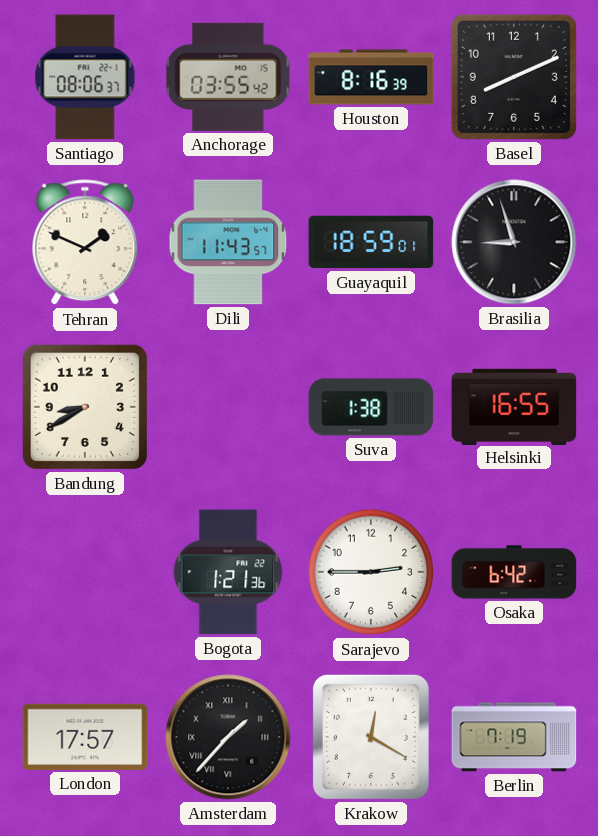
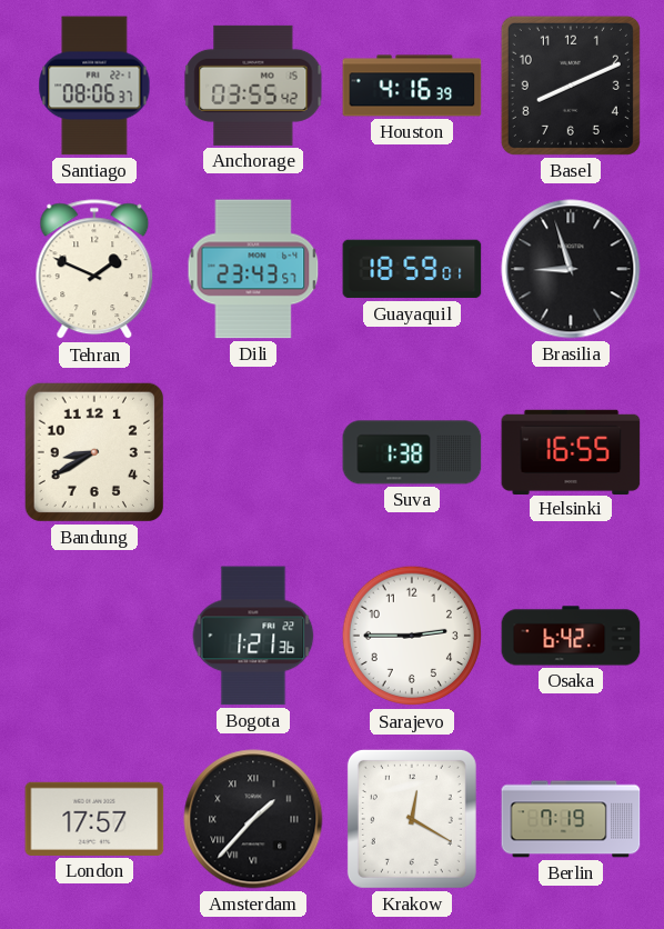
Houston: 8:16 -> 4:16
Dili: 11:43 -> 23:43
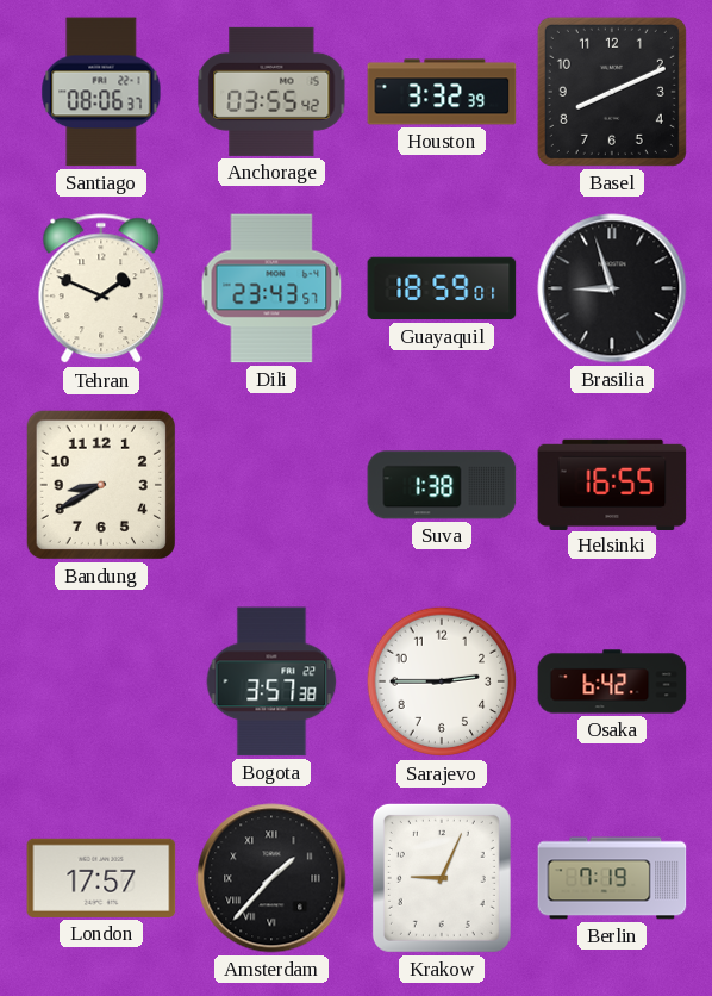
Houston: 4:16 -> 3:32
Bogota: 1:21 -> 3:57
Krakow: 12:20 -> 9:04
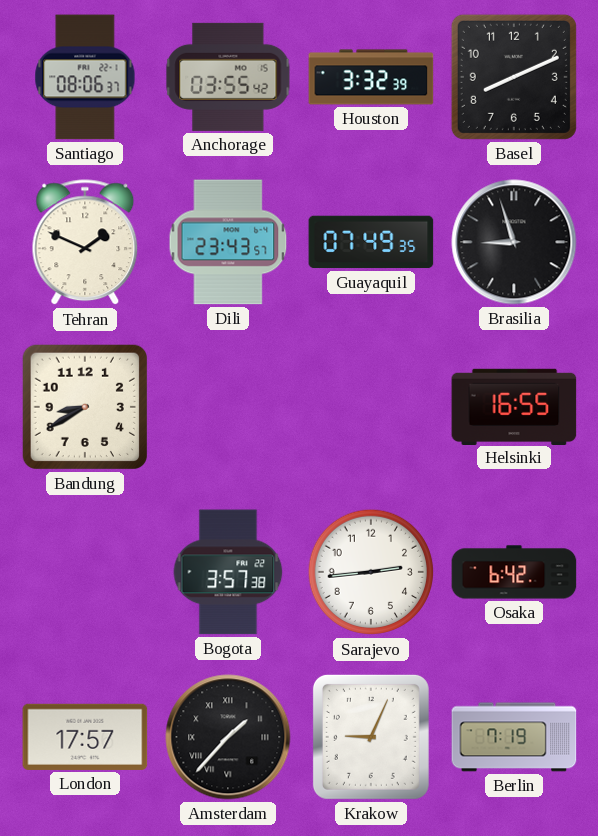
Guayaquil: 18:59 -> 07:49
Suva: 1:38 -> none
Sarajevo: 2:45 -> 2:44
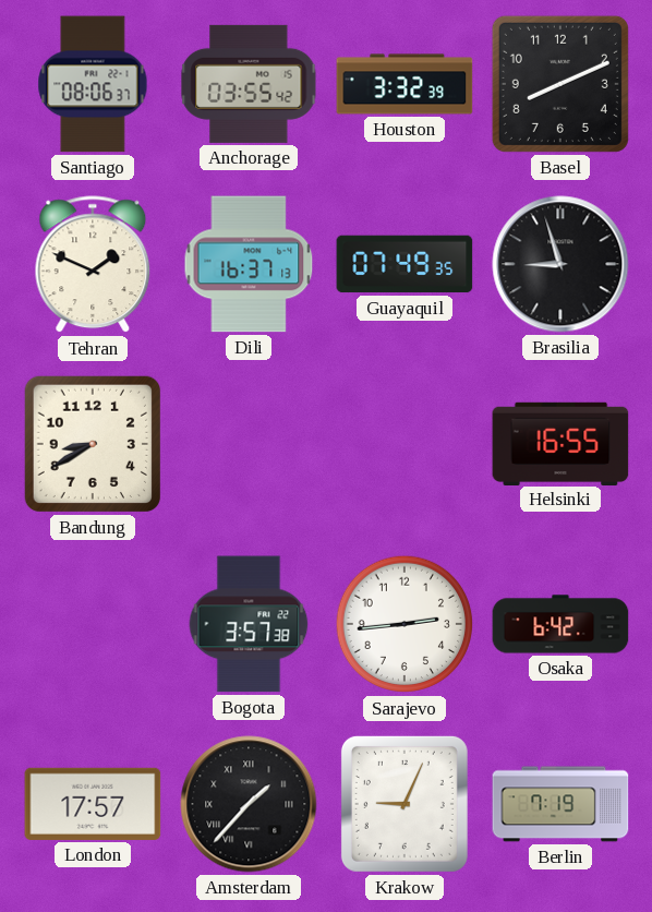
Dili: 23:43 -> 16:37
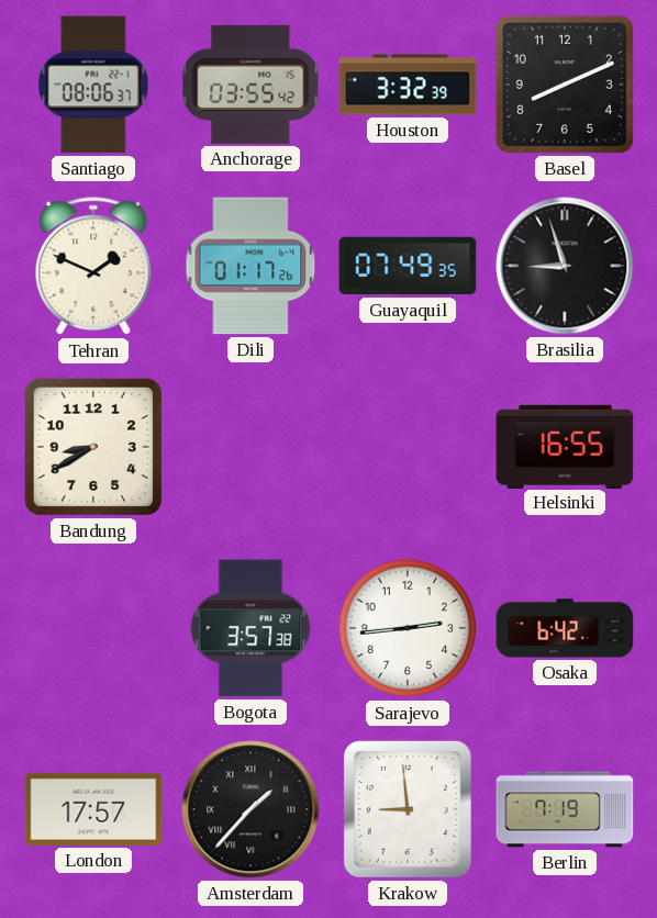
Dili: 16:37 -> 01:17
Krakow: 9:04 -> 8:59
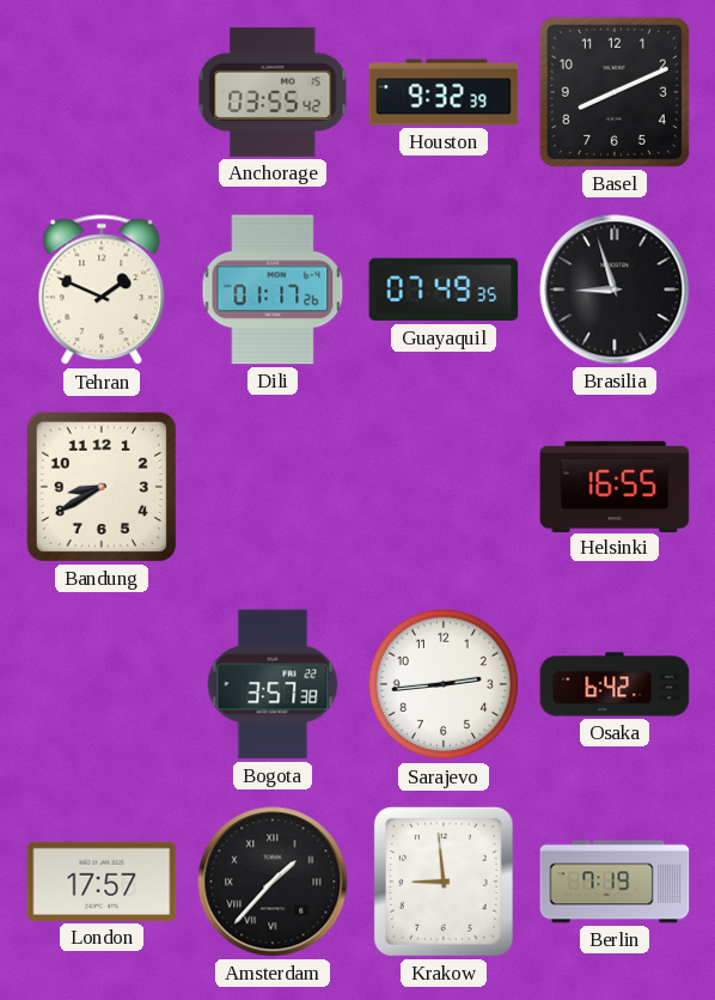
Santiago: 08:06 -> none
Houston: 3:32 -> 9:32
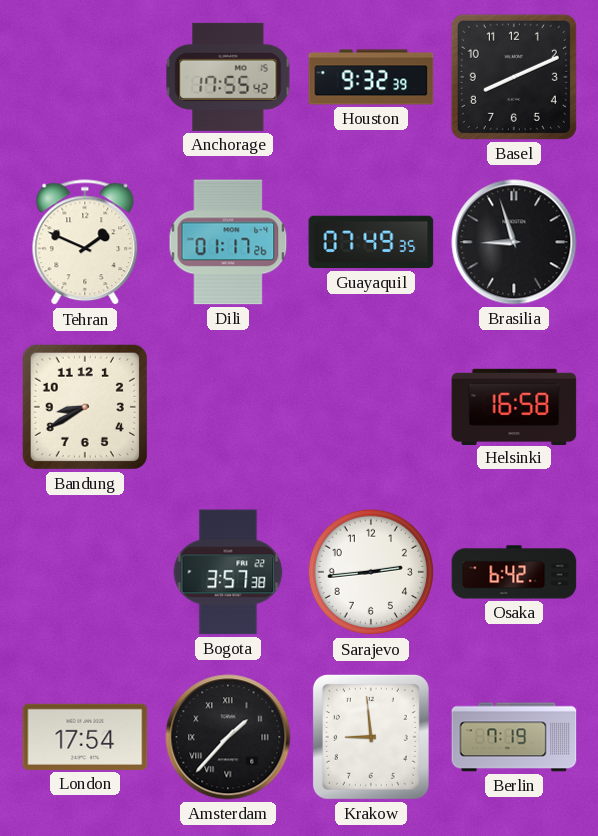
Anchorage: 03:55 -> 17:55
Helsinki: 16:55 -> 16:58
London: 17:57 -> 17:54
